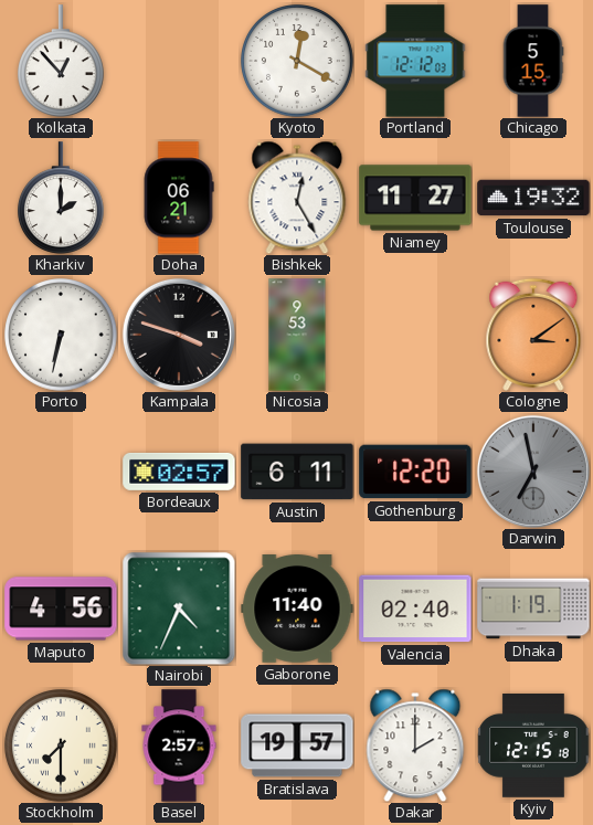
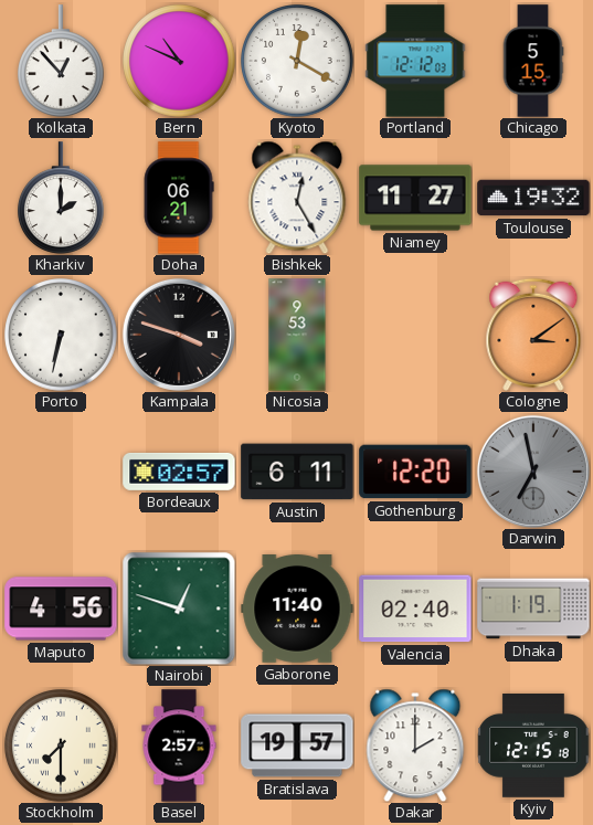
Bern: none -> 10:49
Nairobi: 4:34 -> 12:48
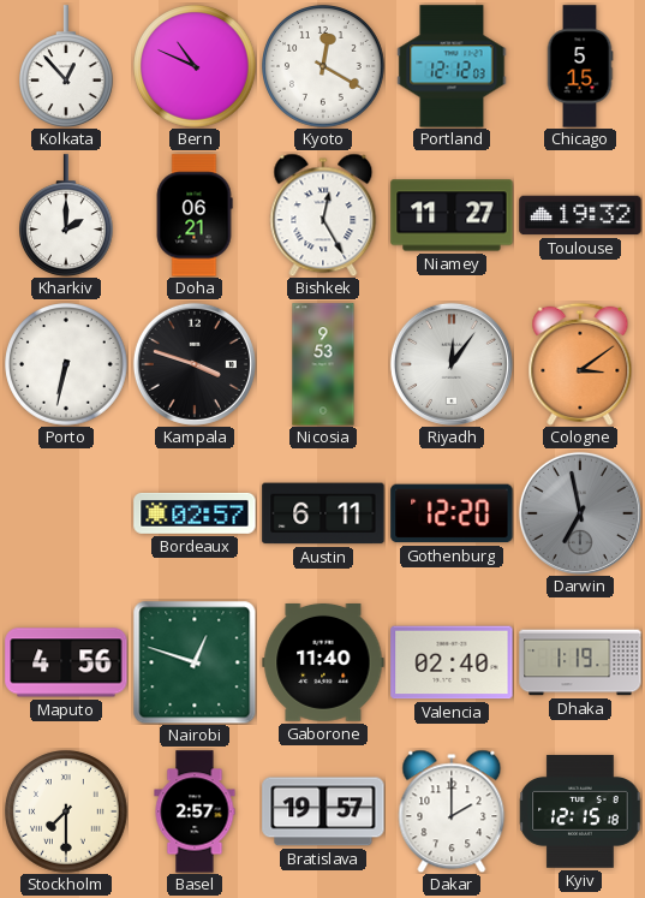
Riyadh: none -> 12:06
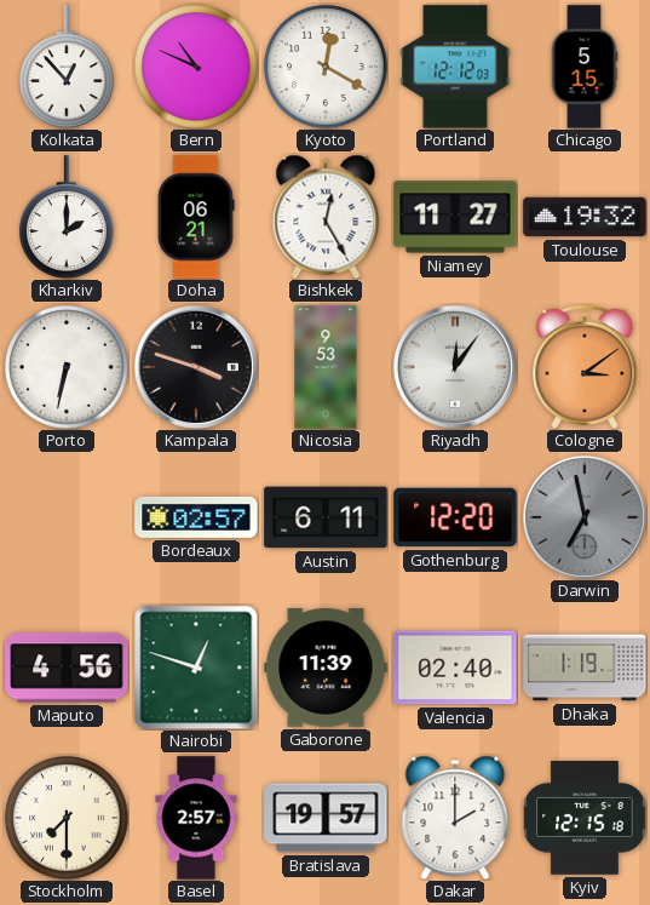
Gaborone: 11:40 -> 11:39
